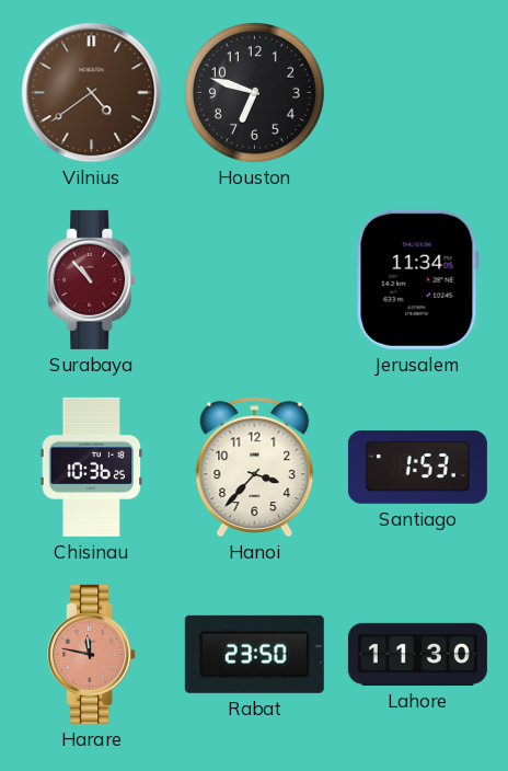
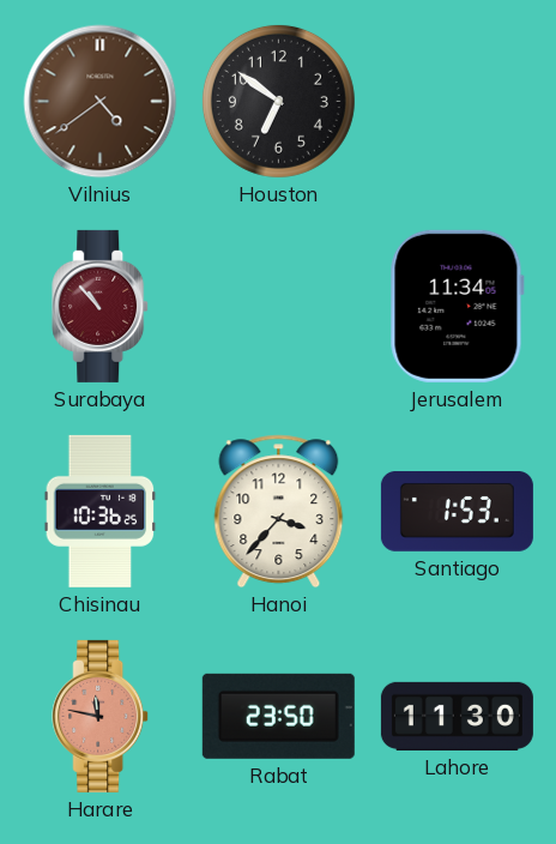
Houston: 6:48 -> 6:51
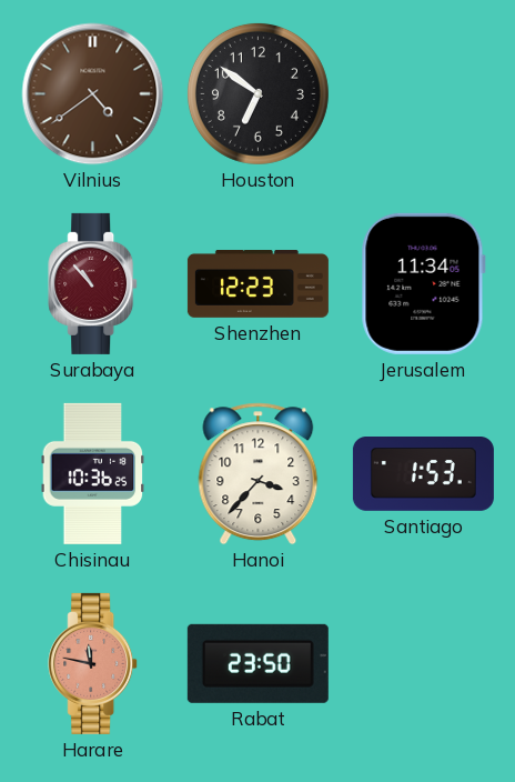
Shenzhen: none -> 12:23
Lahore: 11:30 -> none
